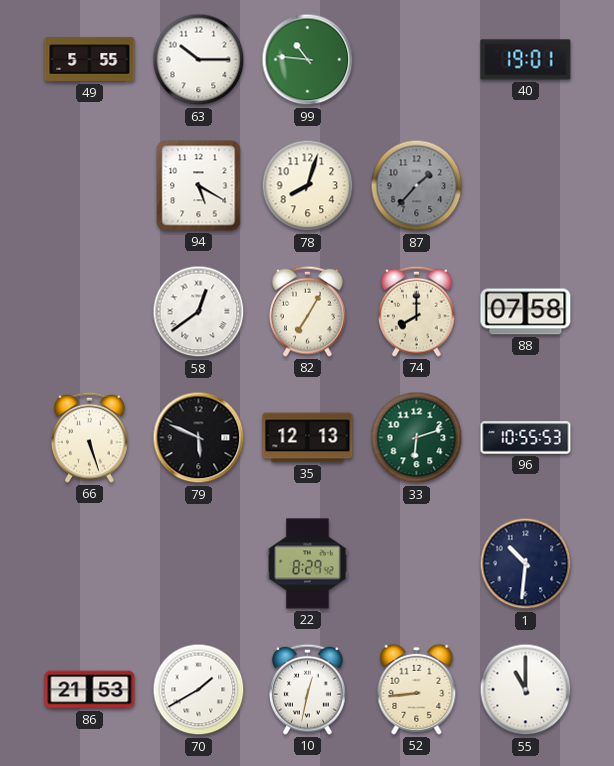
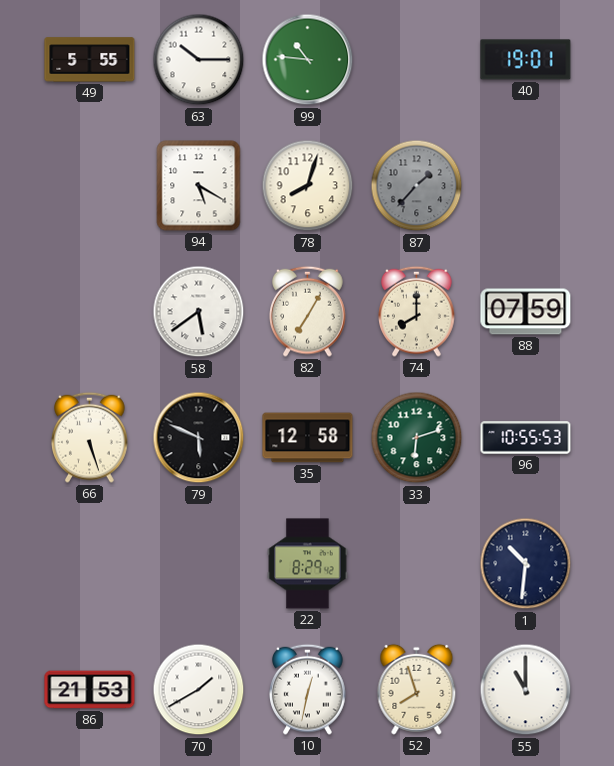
58: 12:39 -> 5:39
88: 07:58 -> 07:59
35: 12:13 -> 12:58
52: 8:44 -> 7:57
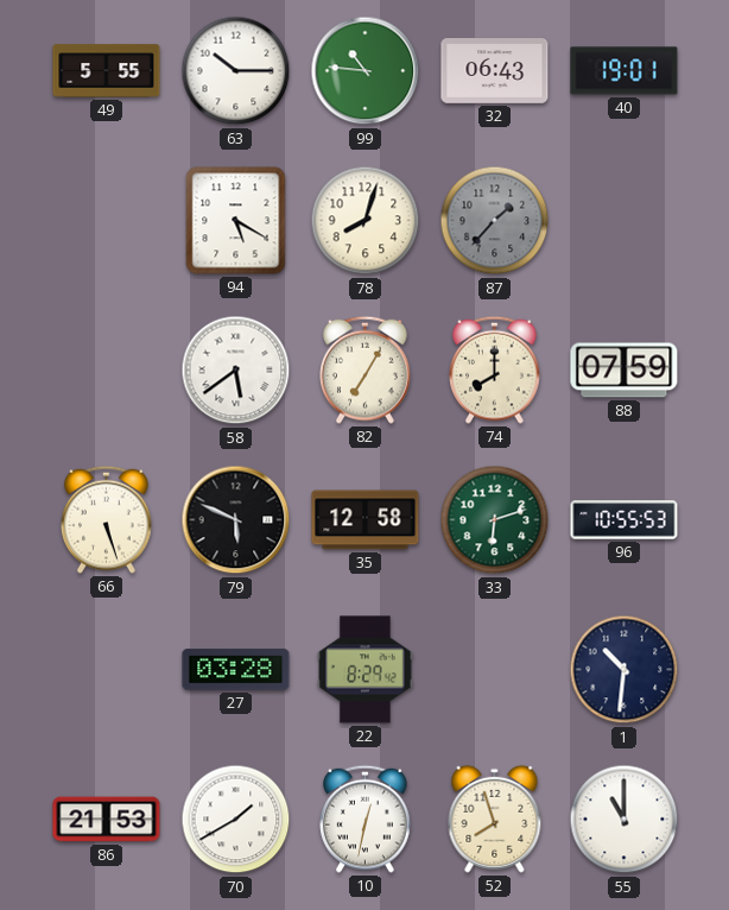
32: none -> 06:43
27: none -> 03:28
